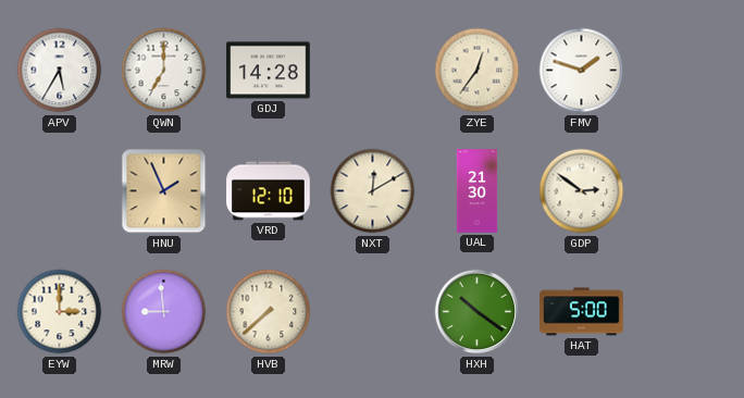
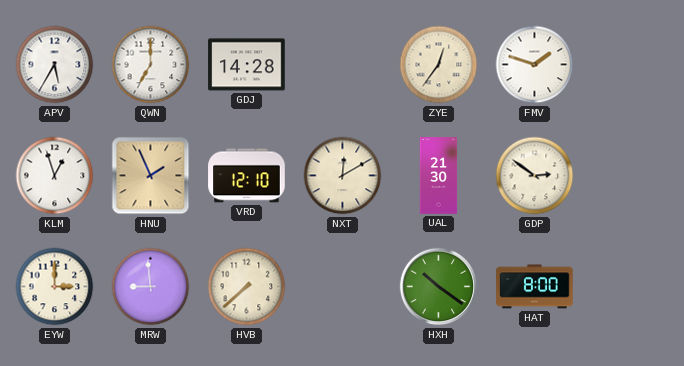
KLM: none -> 12:57
HAT: 5:00 -> 8:00
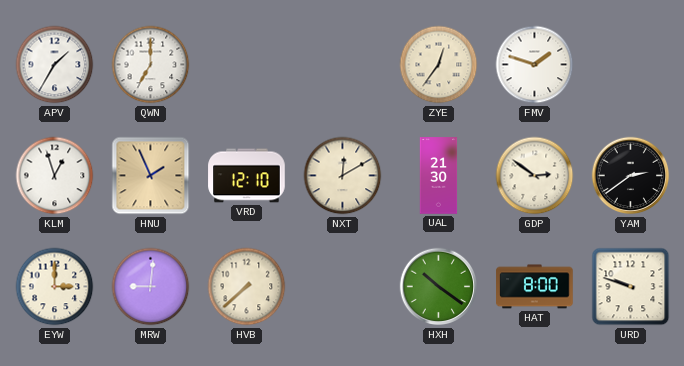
APV: 5:35 -> 1:35
GDJ: 14:28 -> none
YAM: none -> 2:39
MRW: 8:59 -> 9:01
URD: none -> 9:48
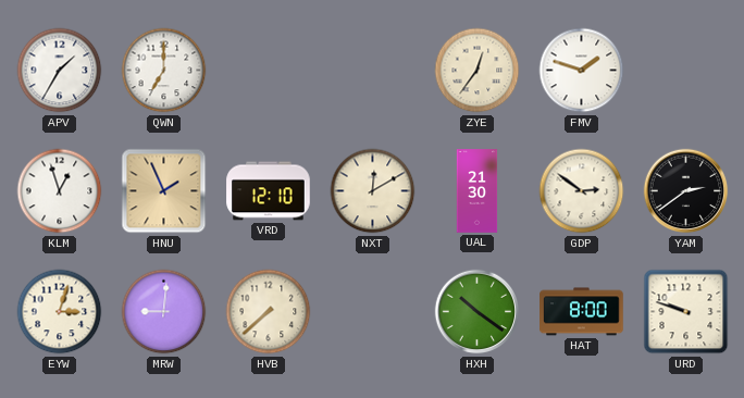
EYW: 3:00 -> 3:03
